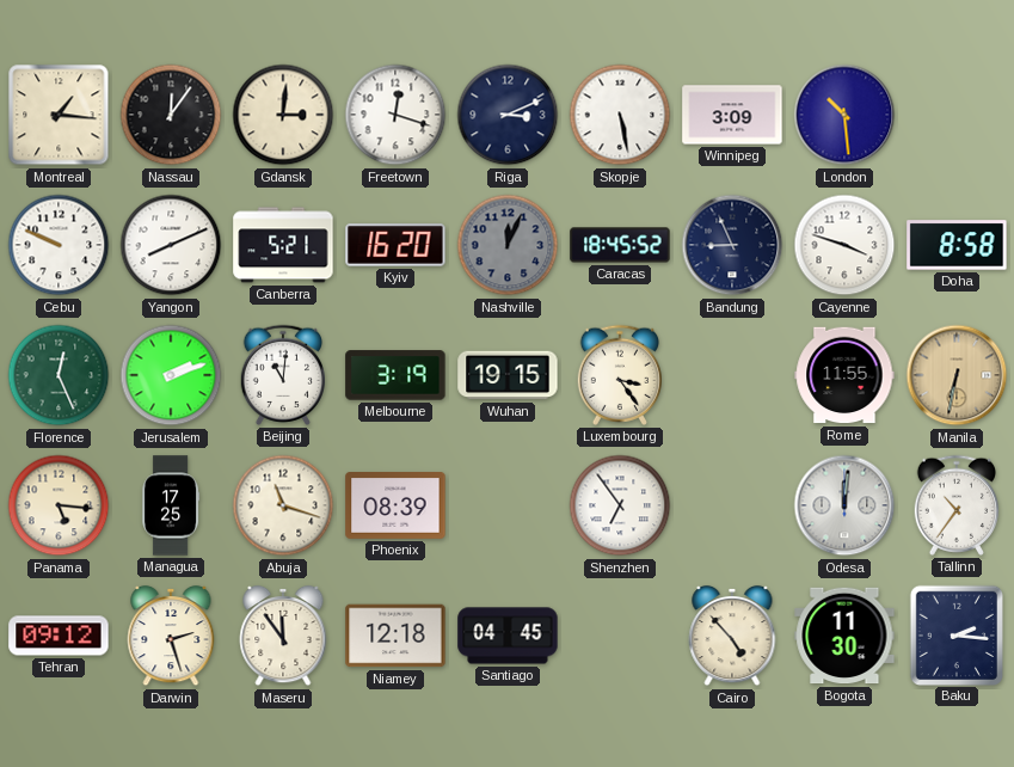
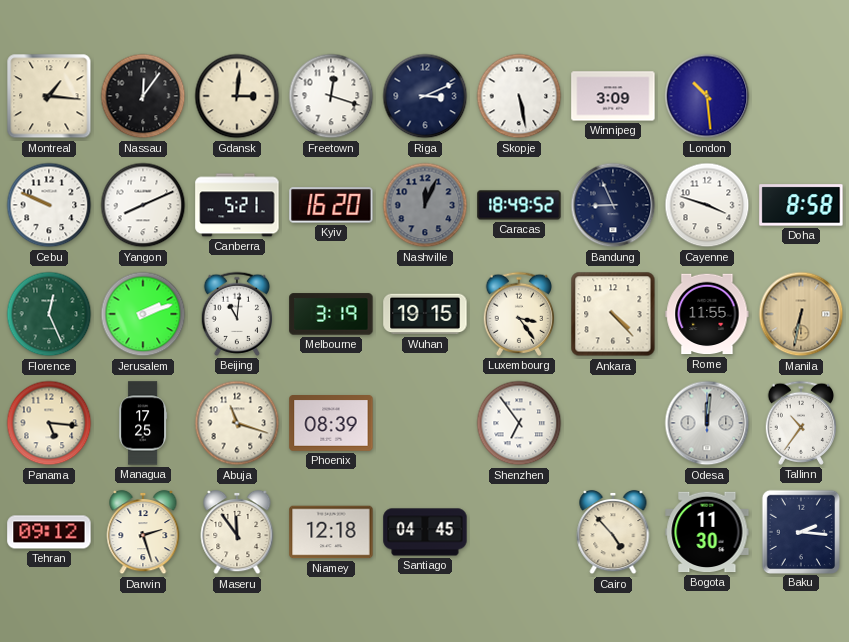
Caracas: 18:45 -> 18:49
Ankara: none -> 4:23
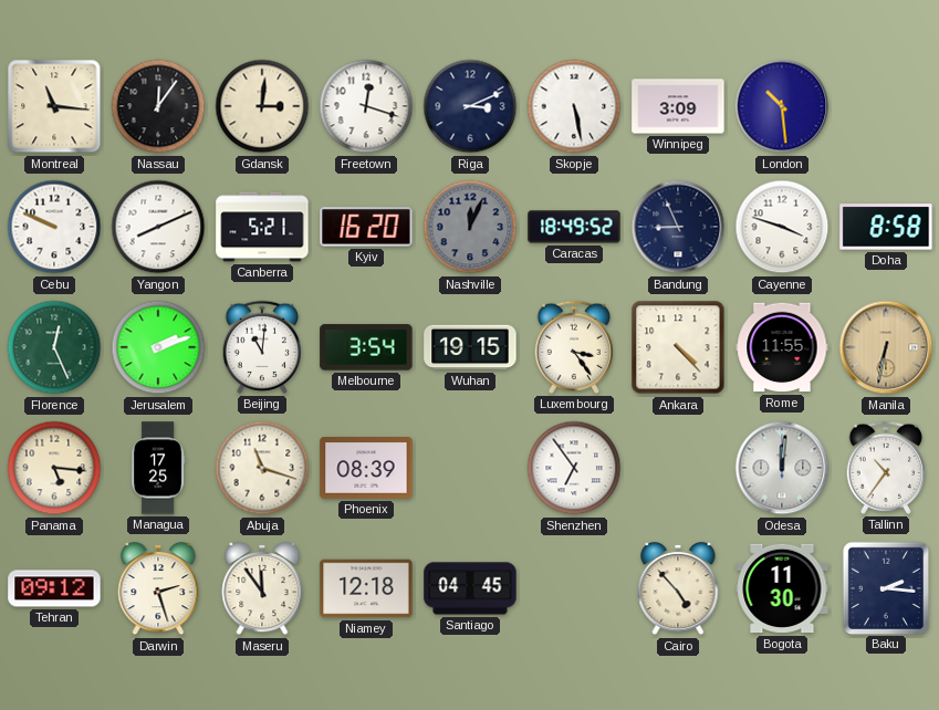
Montreal: 1:16 -> 11:16
Melbourne: 3:19 -> 3:54
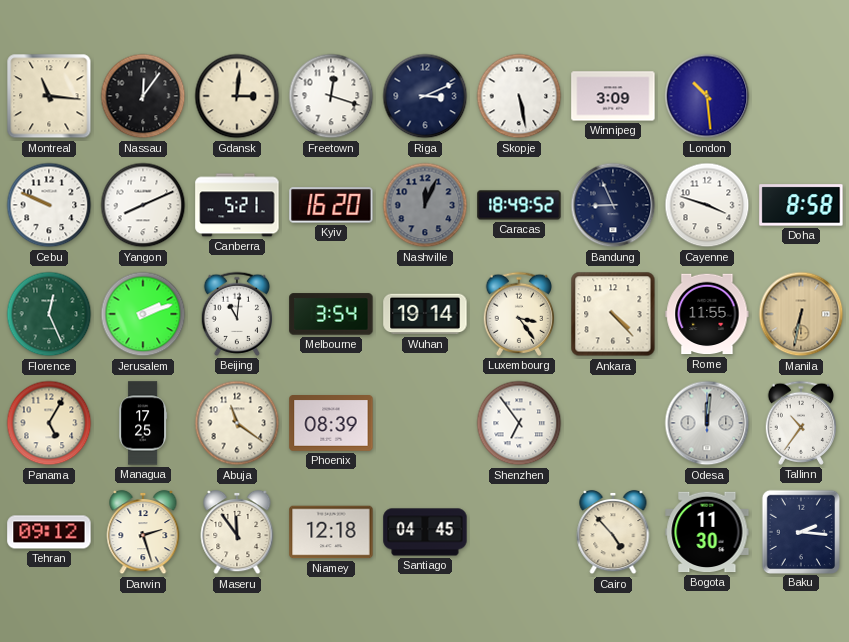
Wuhan: 19:15 -> 19:14
Panama: 5:16 -> 5:05
Abuja: 11:18 -> 11:21
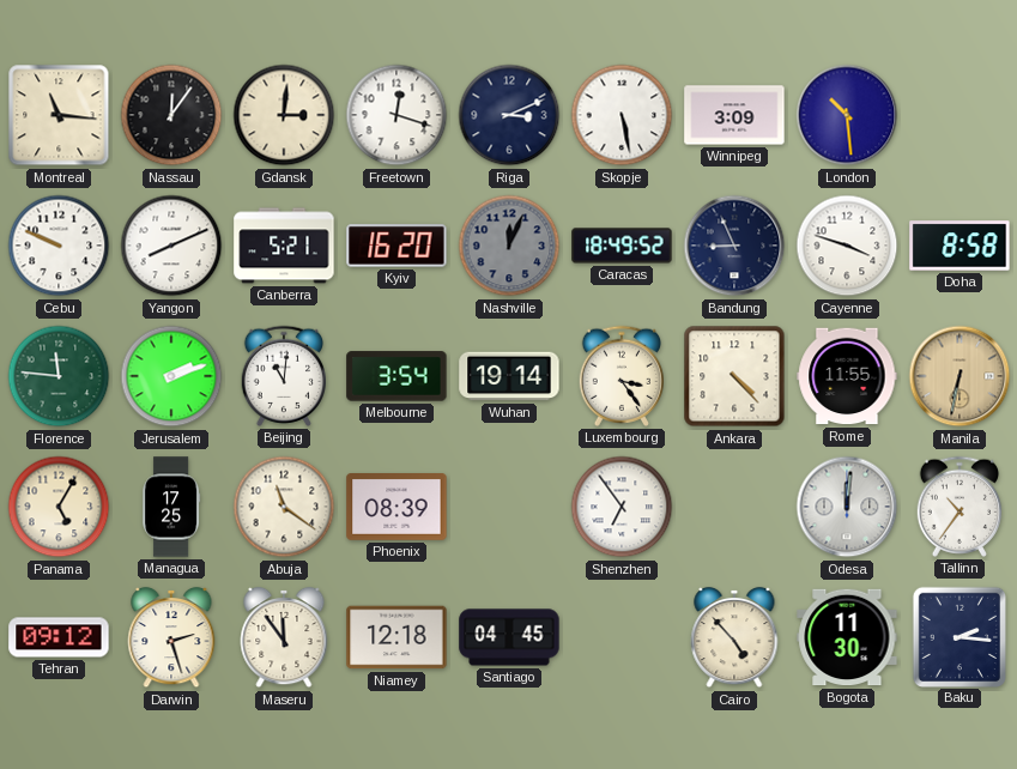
Florence: 12:26 -> 11:46
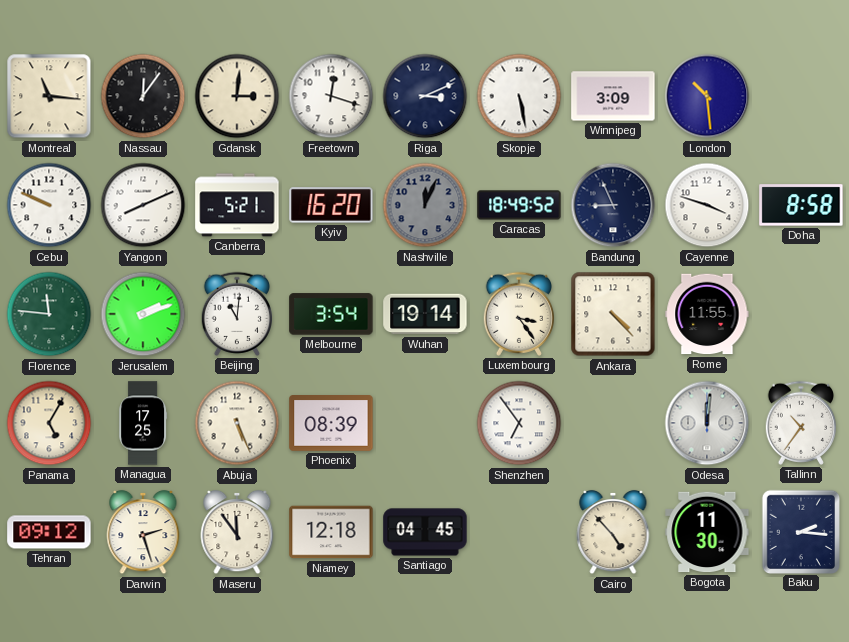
Manila: 6:32 -> none
Abuja: 11:21 -> 5:26
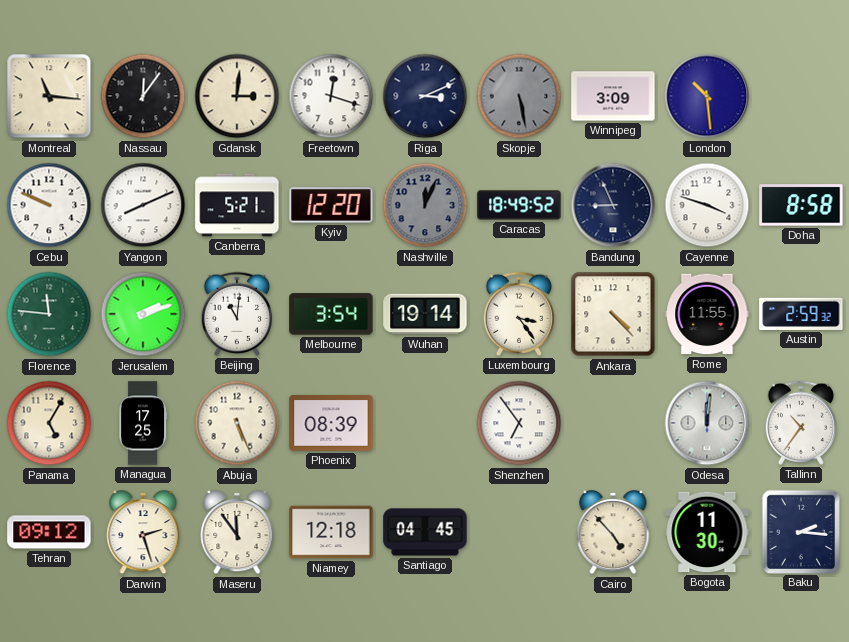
Skopje dial: white -> grey
Kyiv: 16:20 -> 12:20
Austin: none -> 2:59
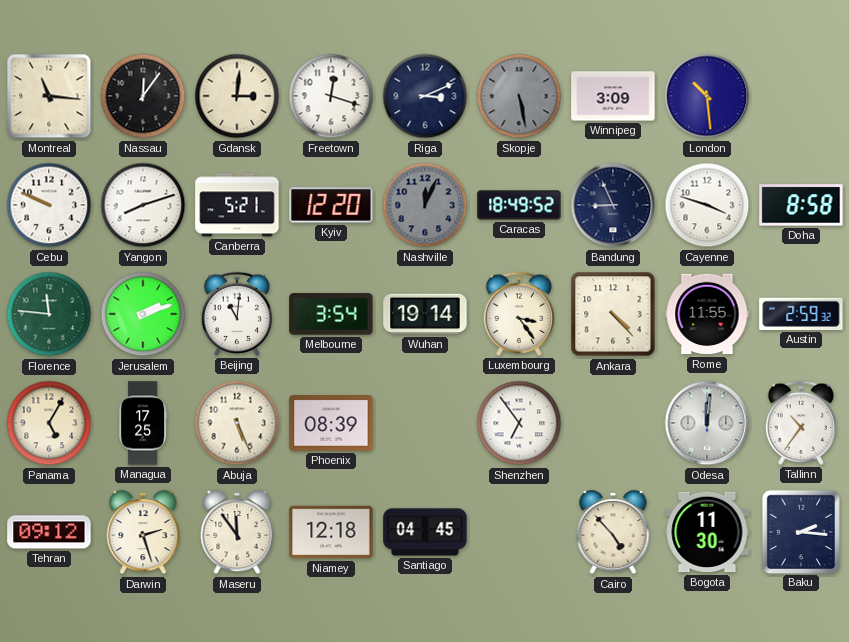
Yangon: 8:11 -> 8:12
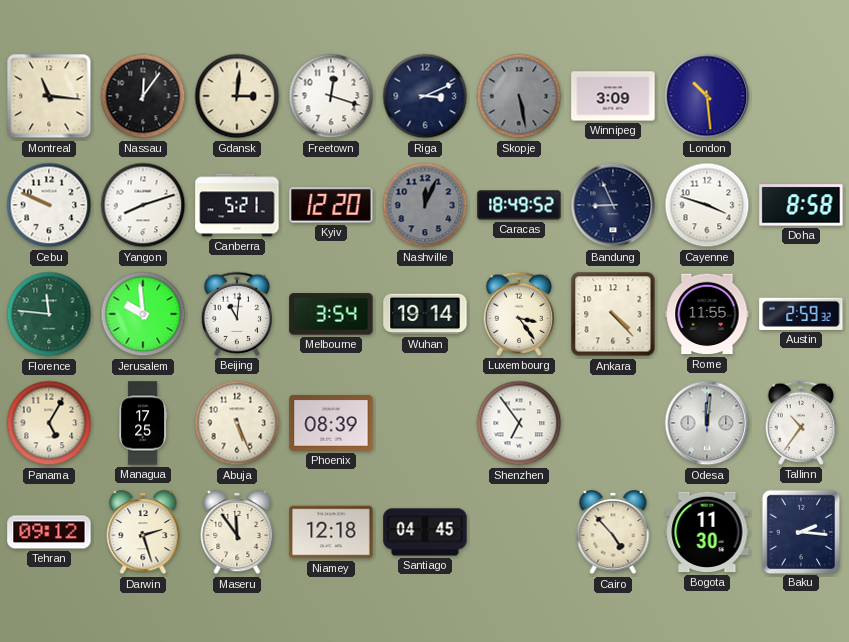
Jerusalem: 2:12 -> 9:59
